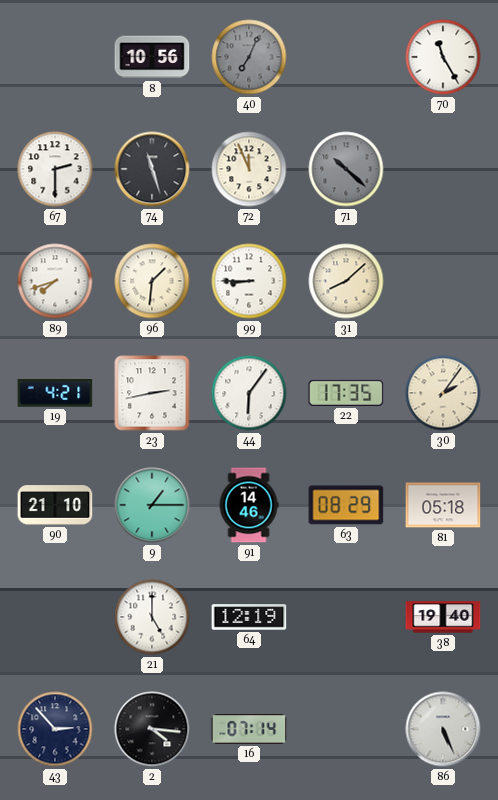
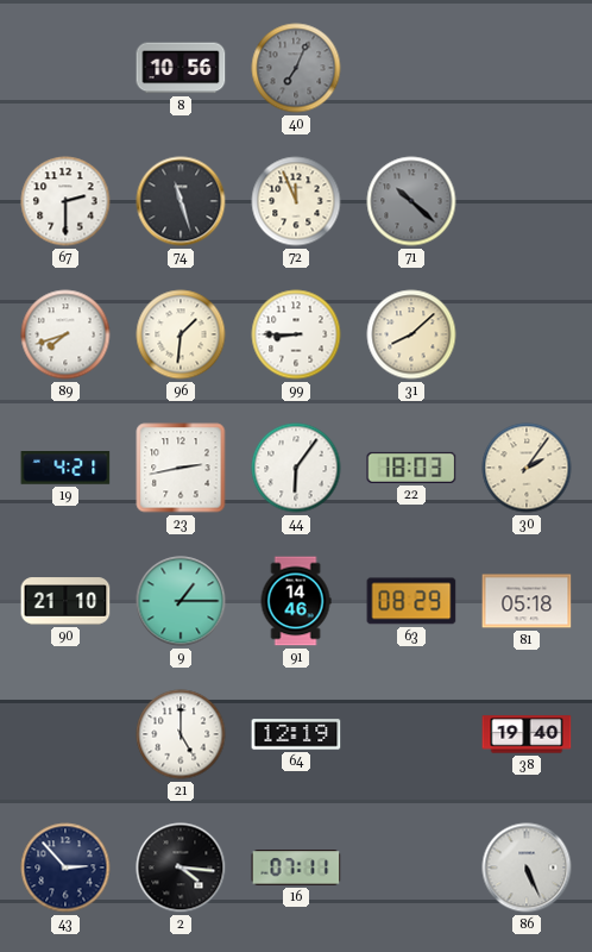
70: 11:25 -> none
22: 17:35 -> 18:03
16: 07:14 -> 07:11
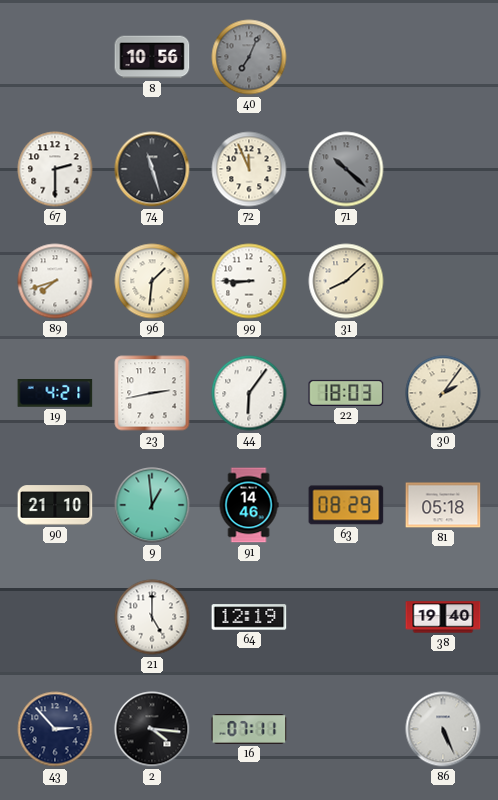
9: 1:15 -> 12:59
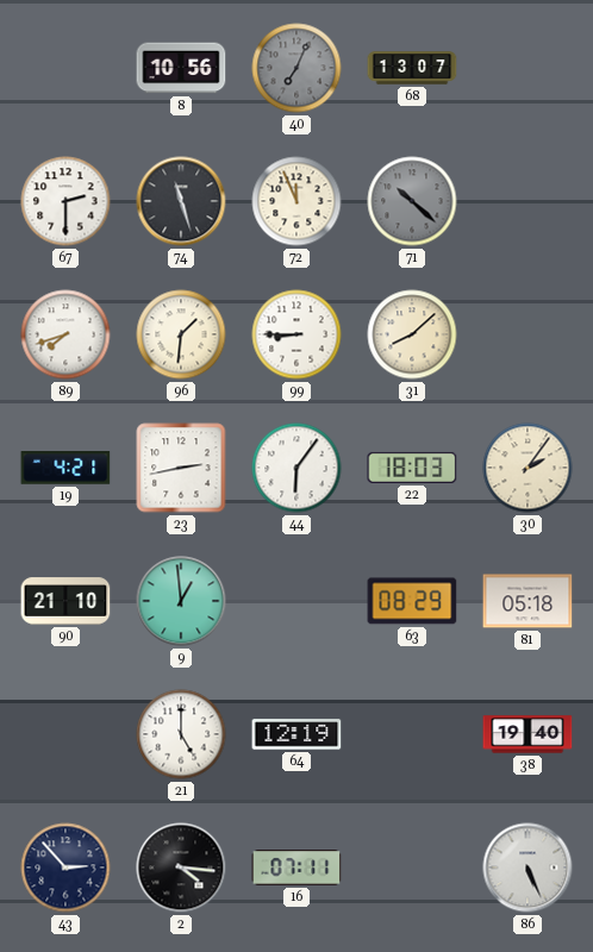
68: none -> 13:07
91: 14:46 -> none
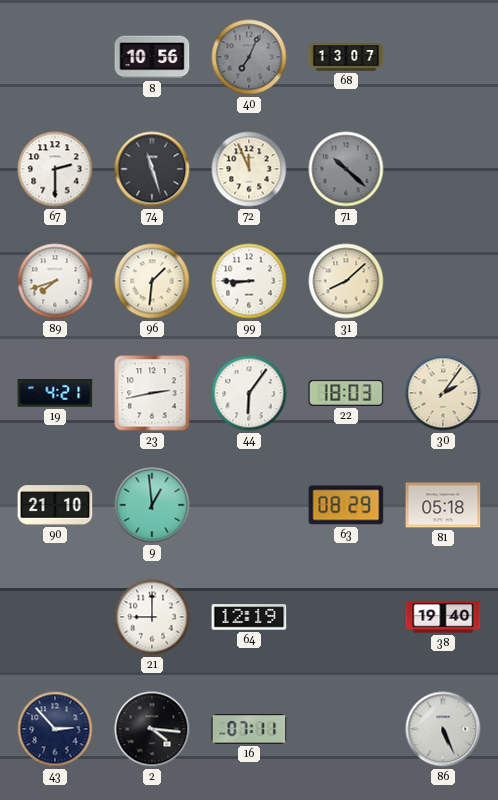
21: 5:00 -> 9:00
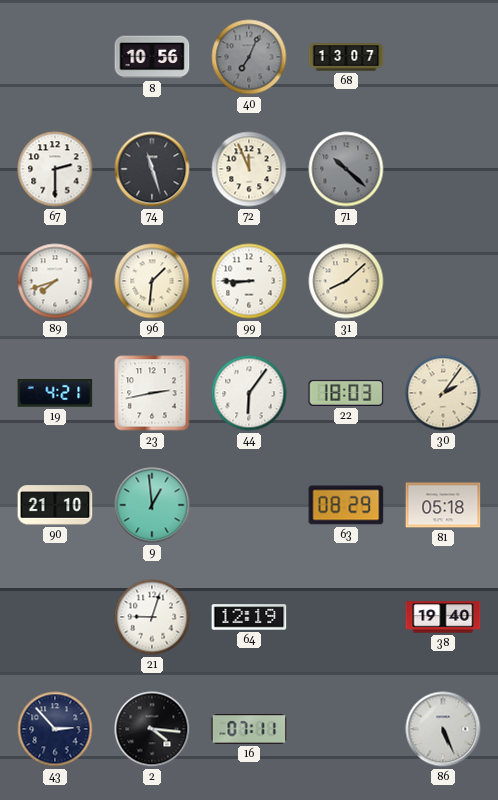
21: 9:00 -> 9:03
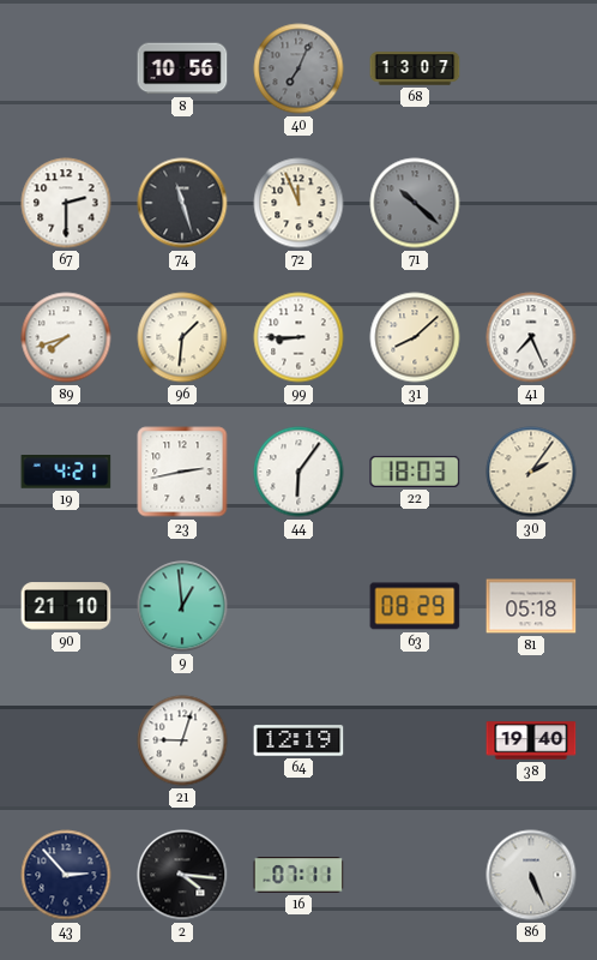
41: none -> 7:26
